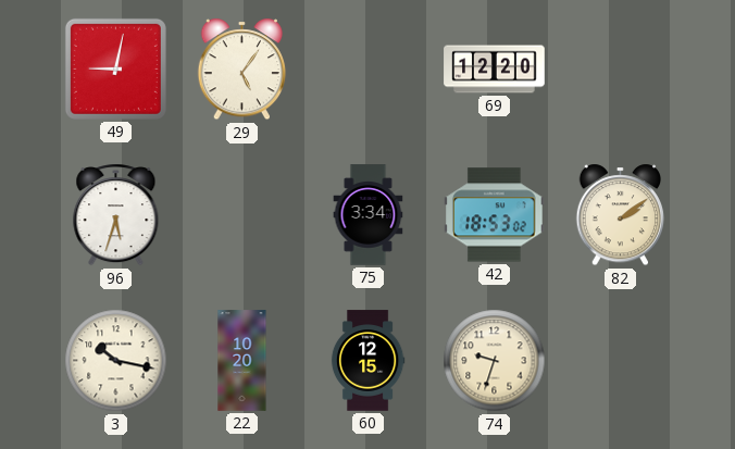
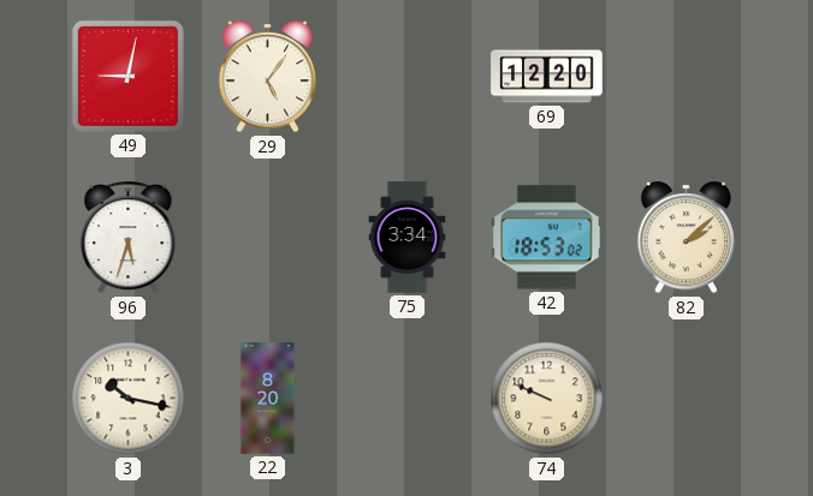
82: 2:09 -> 2:08
22: 10:20 -> 8:20
60: 12:15 -> none
74: 9:33 -> 9:49
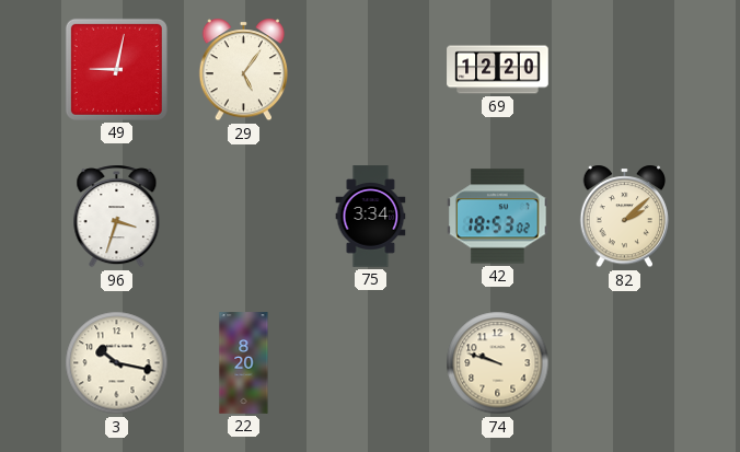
96: 5:33 -> 3:33
74: 9:49 -> 9:48
